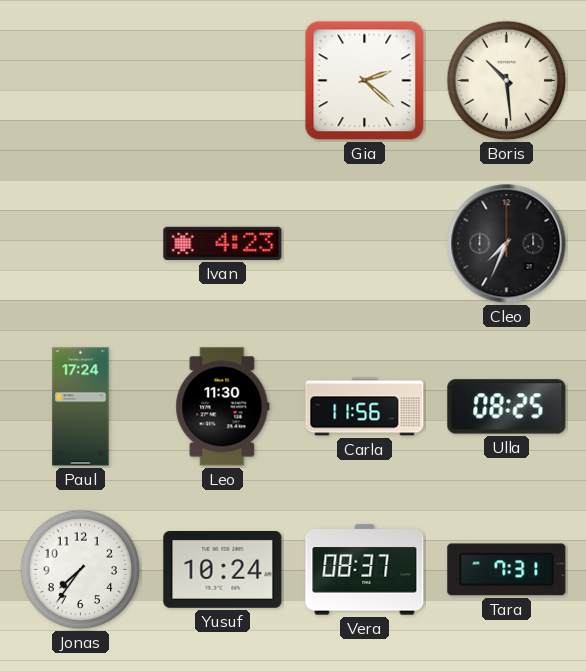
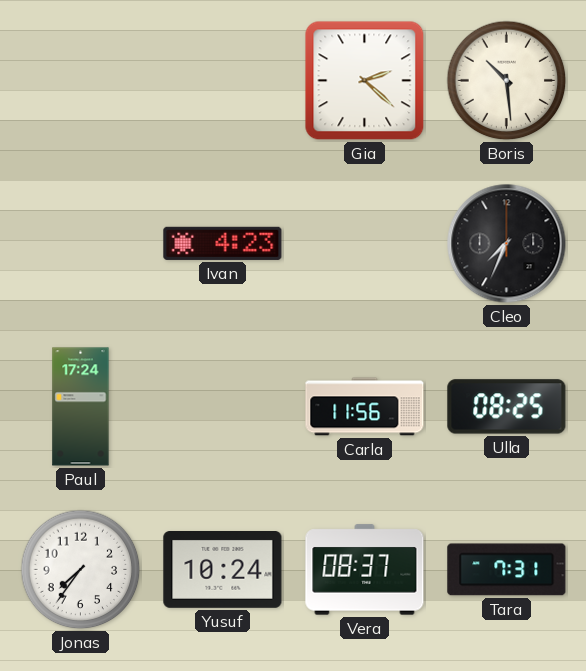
Leo: 11:30 -> none
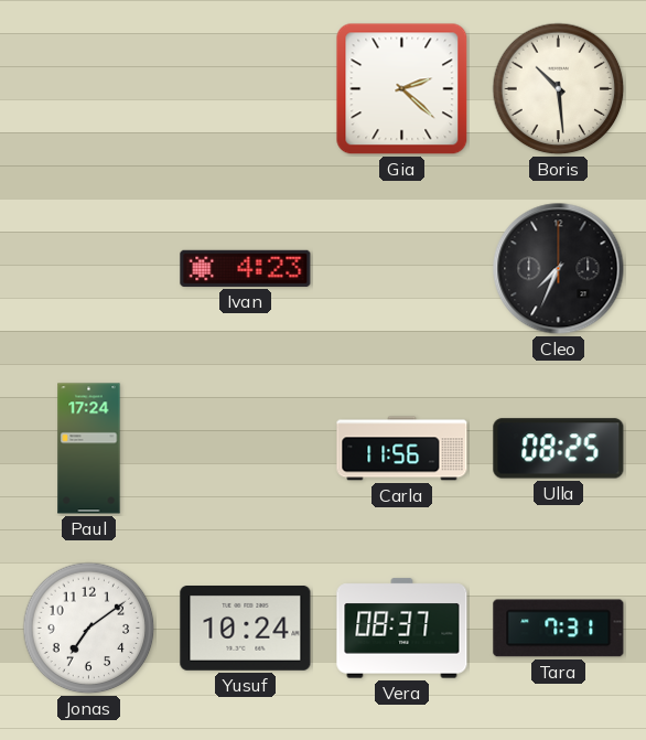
Jonas: 7:36 -> 7:09
